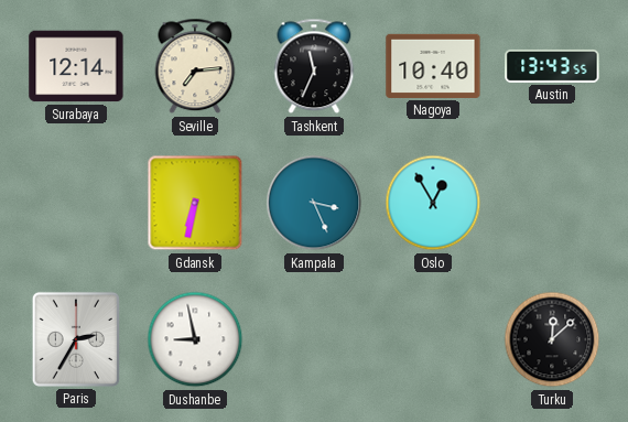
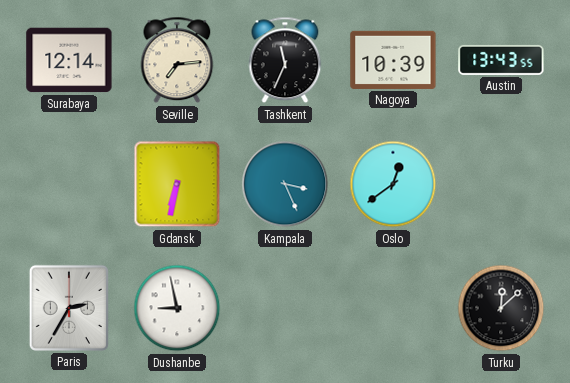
Nagoya: 10:40 -> 10:39
Oslo: 12:55 -> 12:39
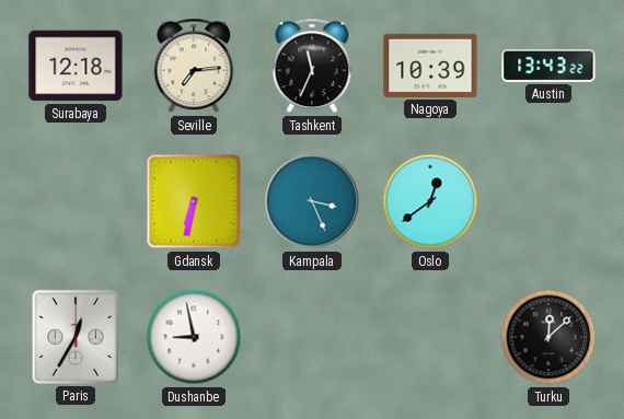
Surabaya: 12:14 -> 12:18
Austin: 13:43:55 -> 13:43:22
Paris: 2:35 -> 12:35
